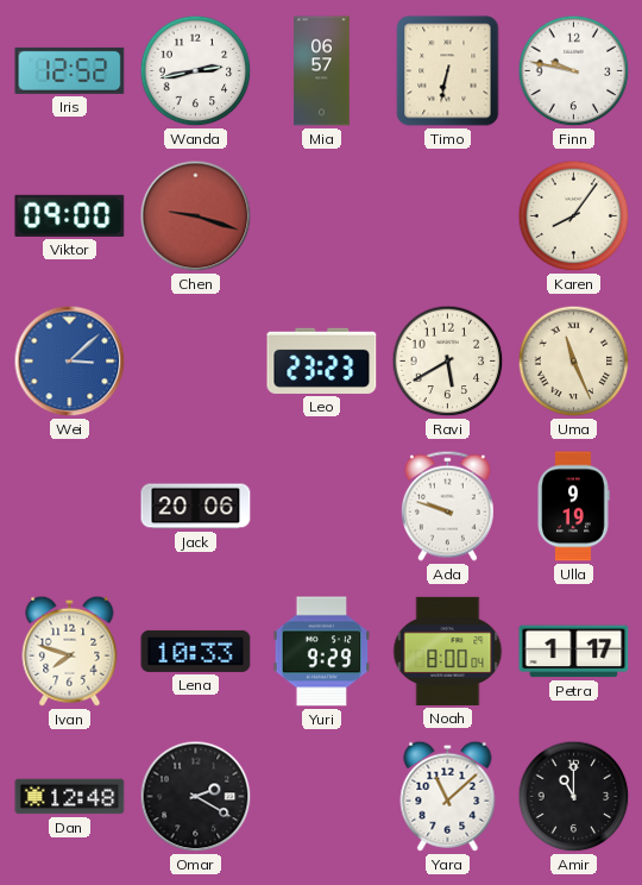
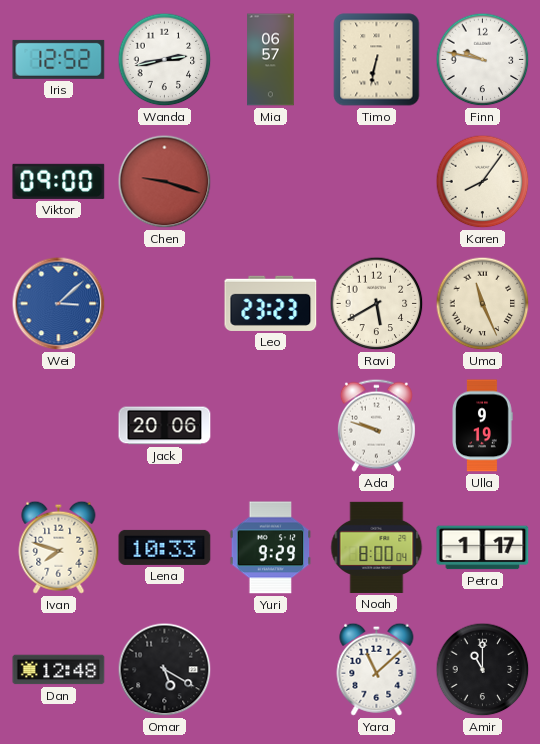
Omar: 2:20 -> 5:20
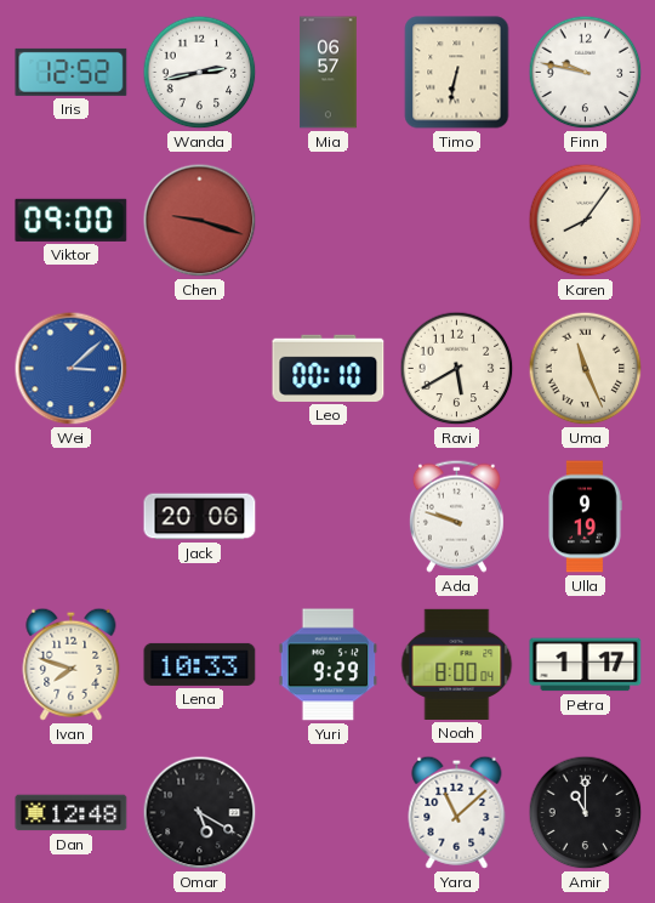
Leo: 23:23 -> 00:10
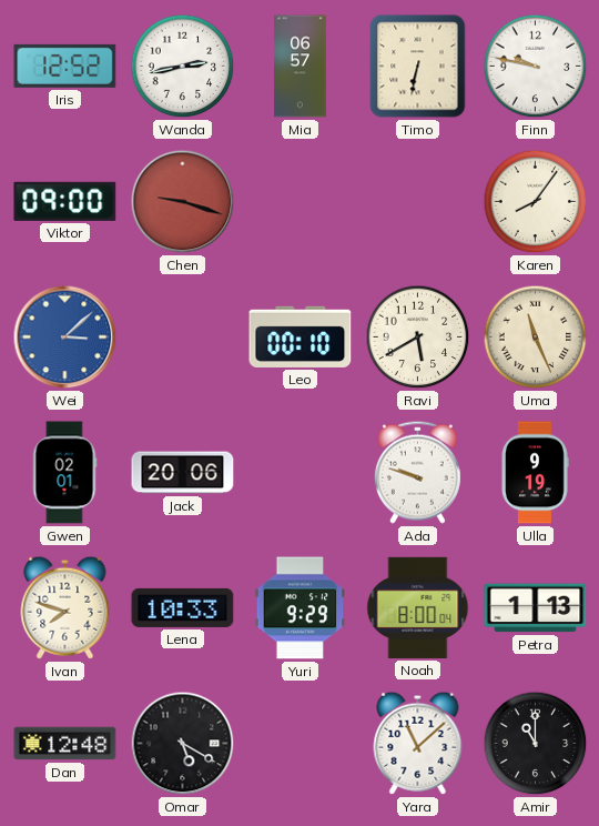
Gwen: none -> 02:01
Petra: 1:17 -> 1:13
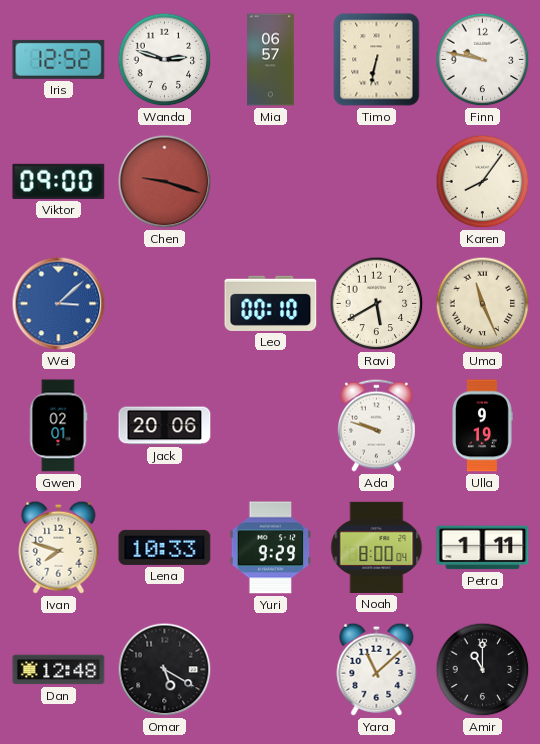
Wanda: 2:43 -> 2:48
Petra: 1:13 -> 1:11
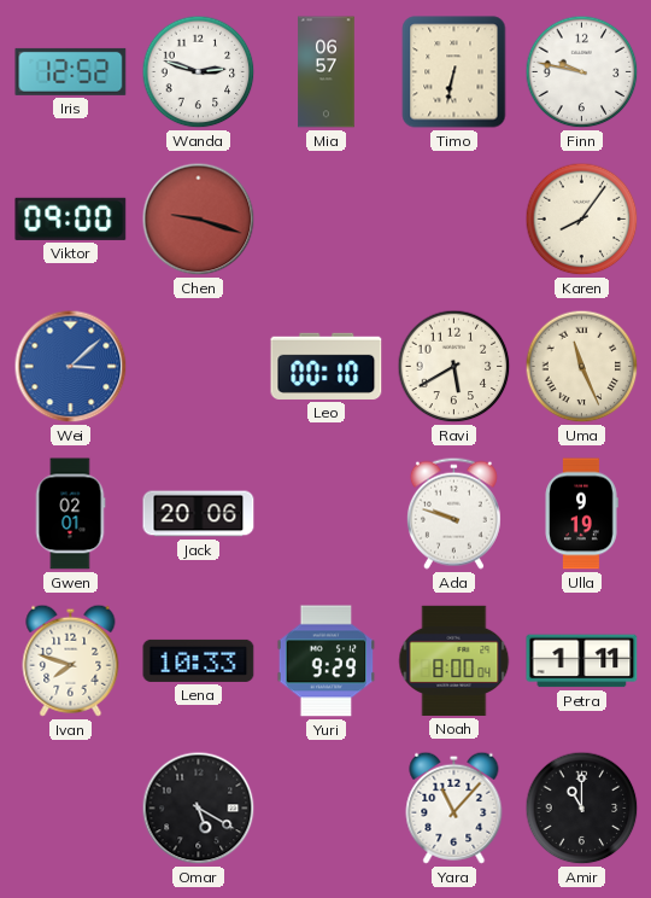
Dan: 12:48 -> none
Yara: 11:08 -> 11:07
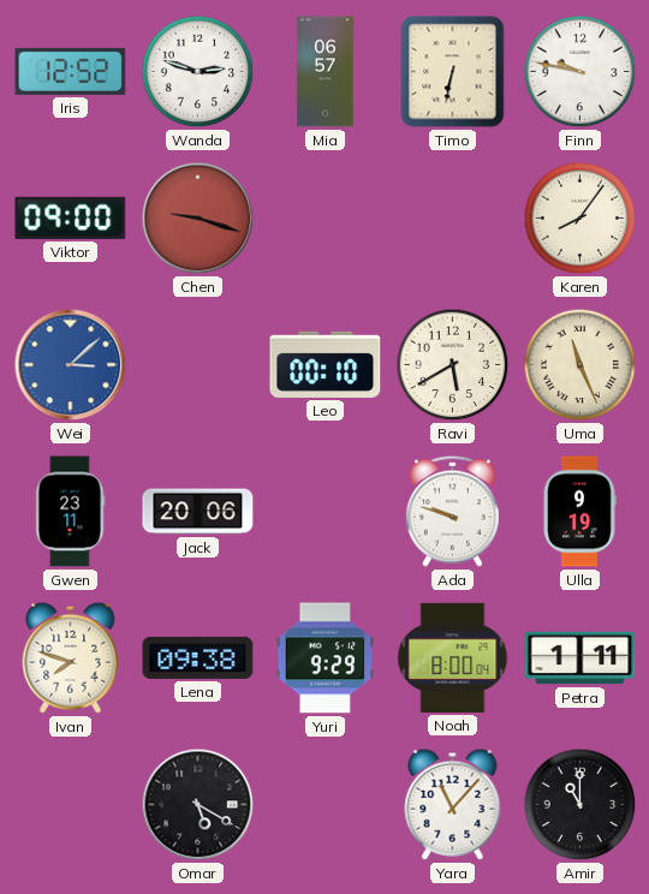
Gwen: 02:01 -> 23:11
Lena: 10:33 -> 09:38
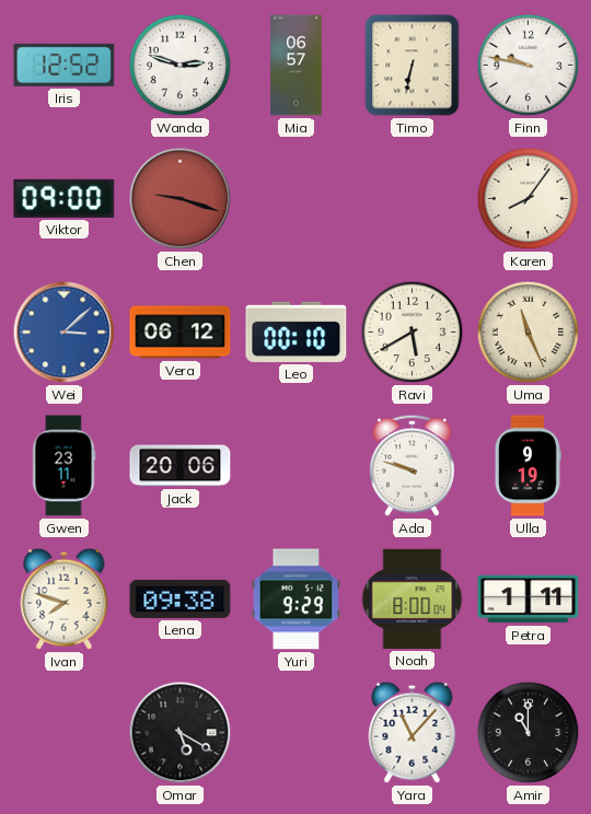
Vera: none -> 06:12
